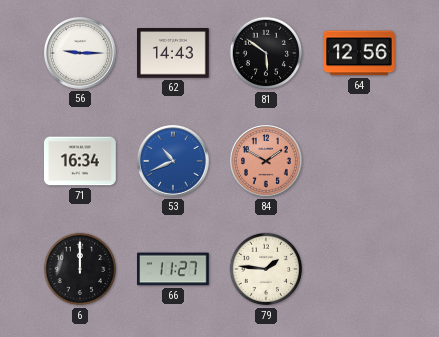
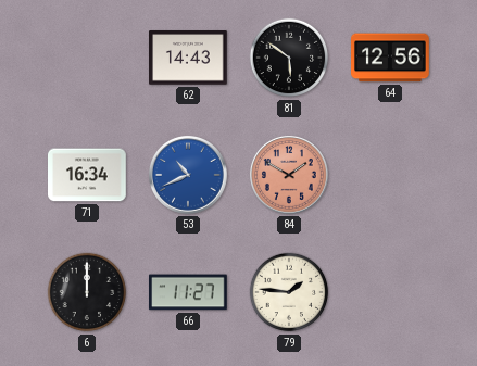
56: 9:15 -> none
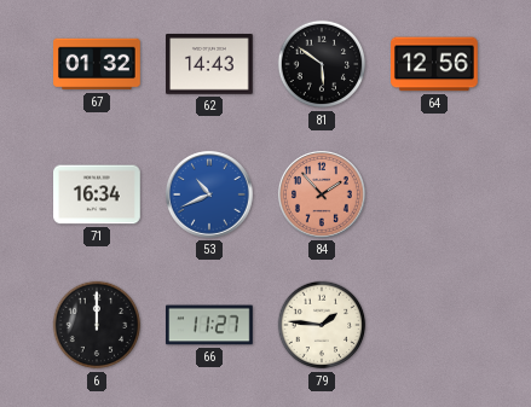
67: none -> 01:32
84: 1:50 -> 1:53
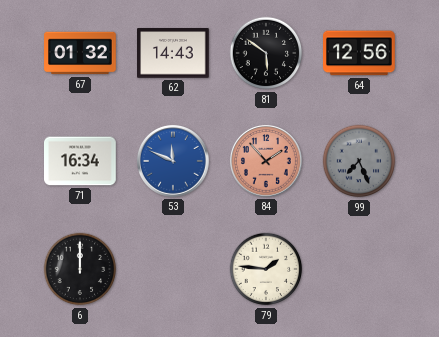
53: 10:41 -> 11:49
99: none -> 7:26
66: 11:27 -> none
